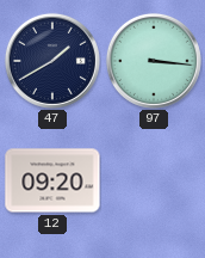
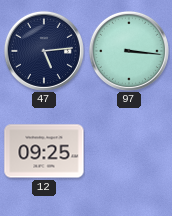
47: 1:40 -> 5:14
12: 09:20 -> 09:25
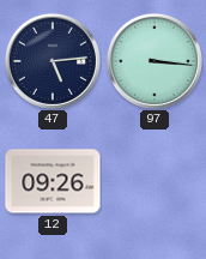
12: 09:25 -> 09:26
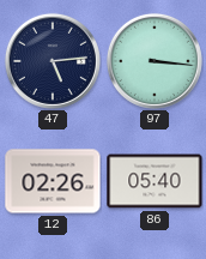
12: 09:26 -> 02:26
86: none -> 05:40
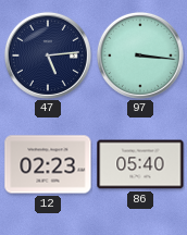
12: 02:26 -> 02:23
